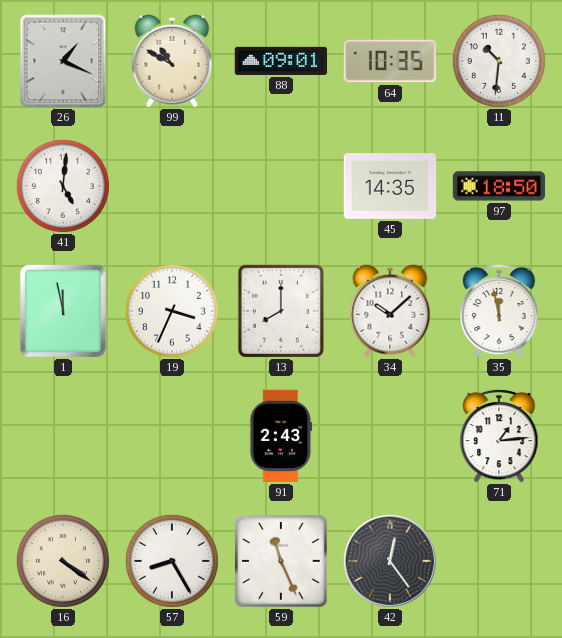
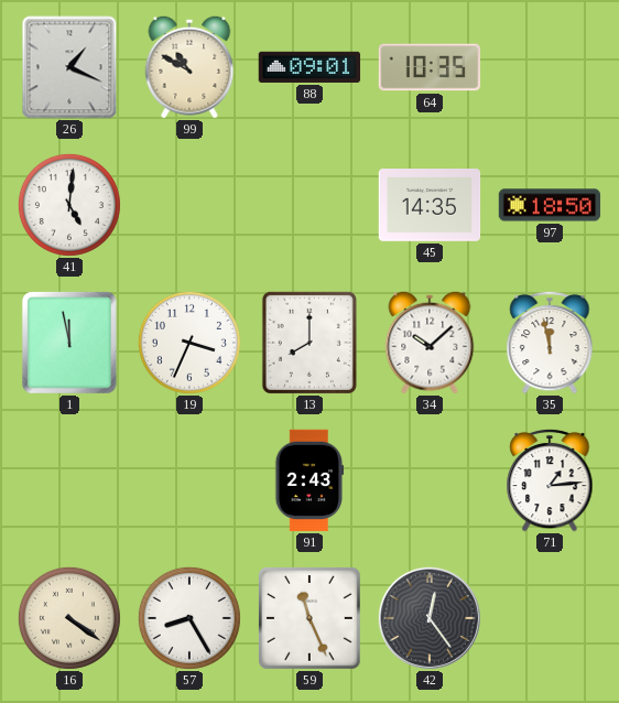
11: 10:31 -> none
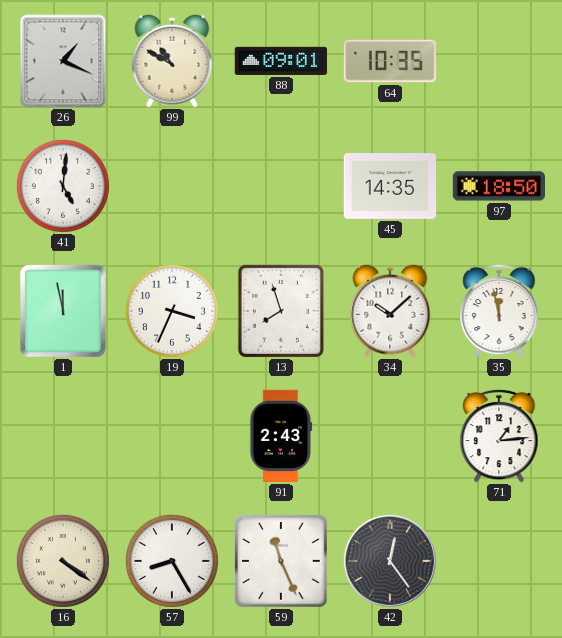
13: 8:00 -> 7:57
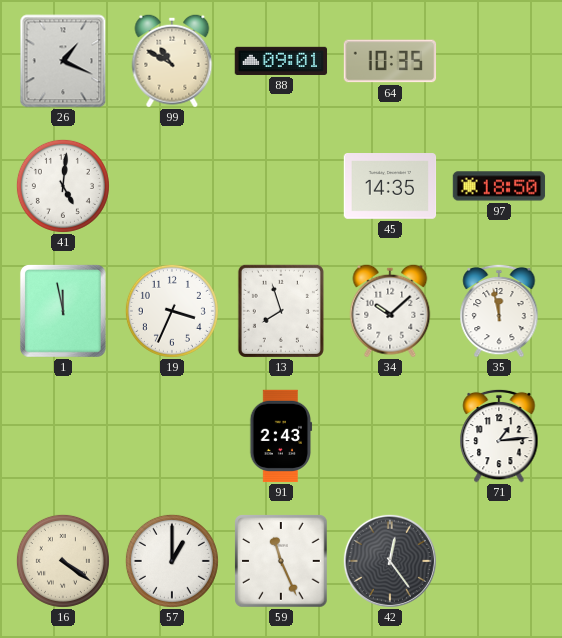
57: 8:25 -> 1:00
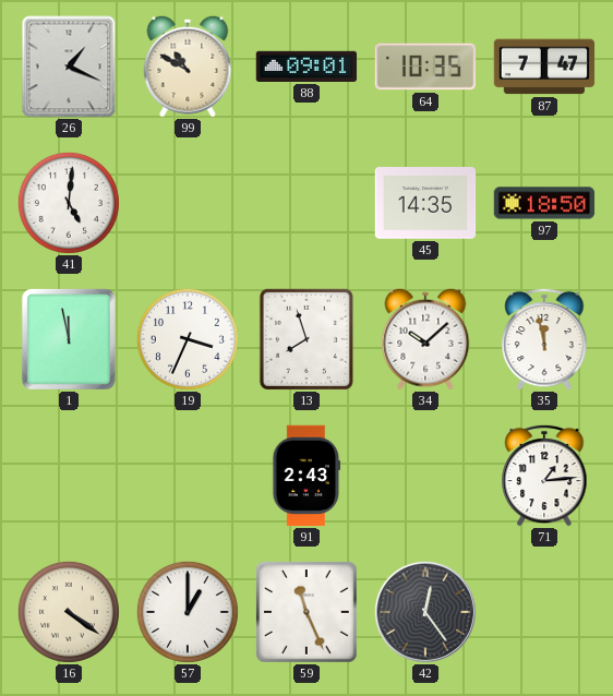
87: none -> 7:47
